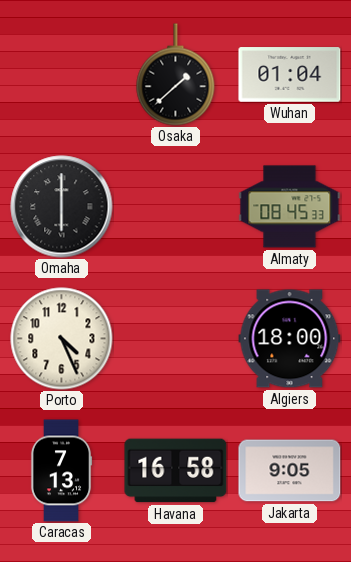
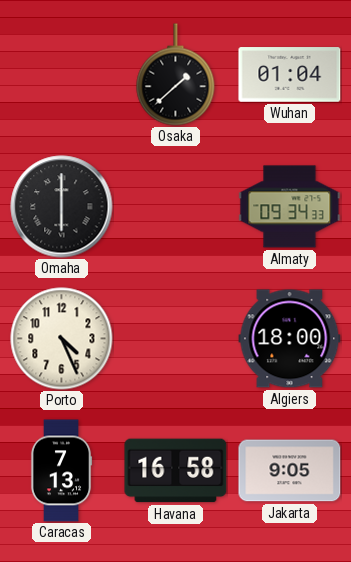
Almaty: 08:45 -> 09:34
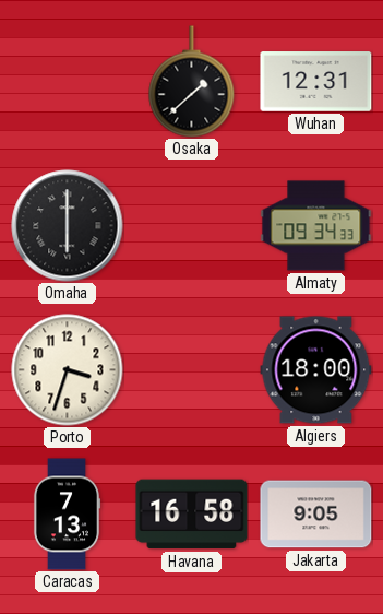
Wuhan: 01:04 -> 12:31
Porto: 4:26 -> 3:33
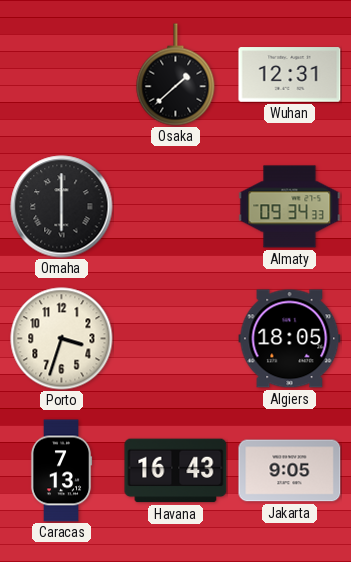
Algiers: 18:00 -> 18:05
Havana: 16:58 -> 16:43
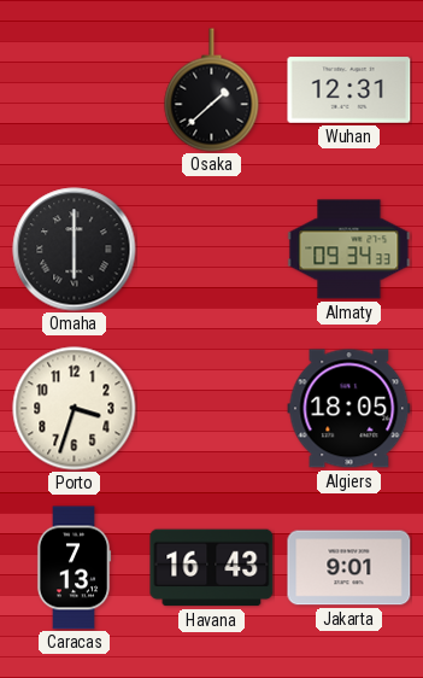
Jakarta: 9:05 -> 9:01
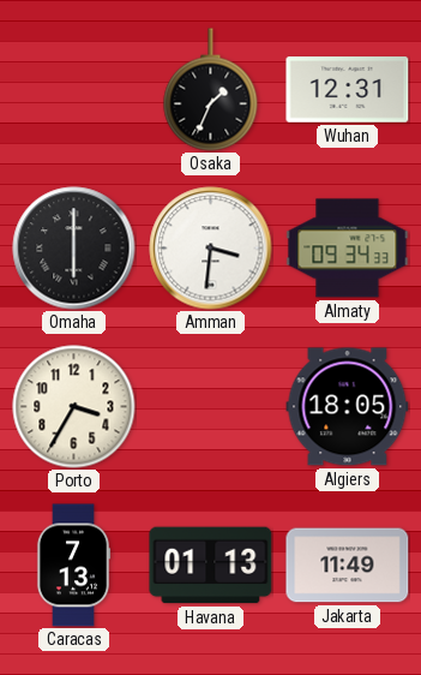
Osaka: 1:38 -> 1:34
Amman: none -> 3:31
Porto: 3:33 -> 3:35
Havana: 16:43 -> 01:13
Jakarta: 9:01 -> 11:49
